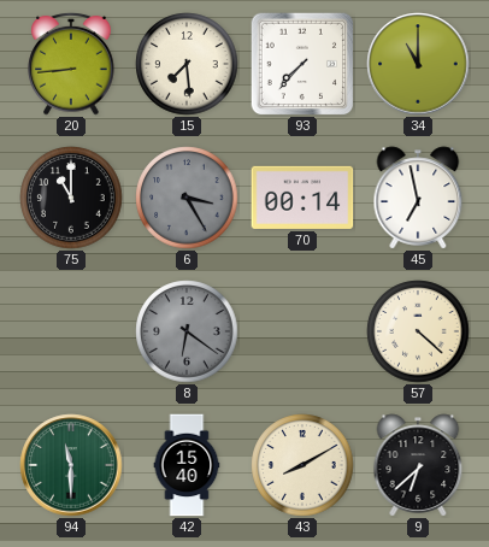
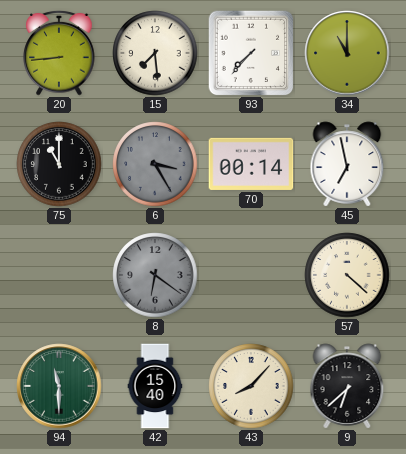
43: 8:10 -> 8:07
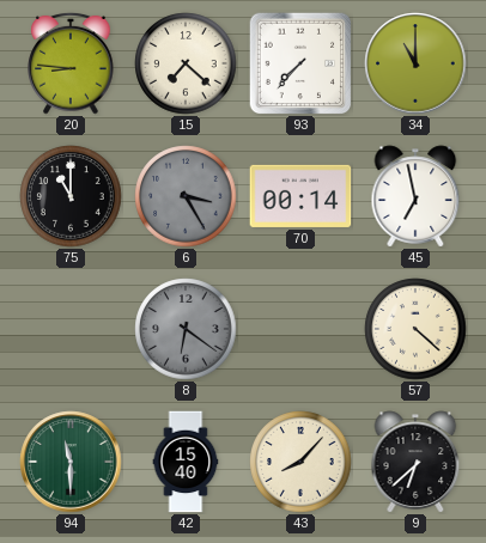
20: 8:44 -> 8:46
15: 7:29 -> 7:22
